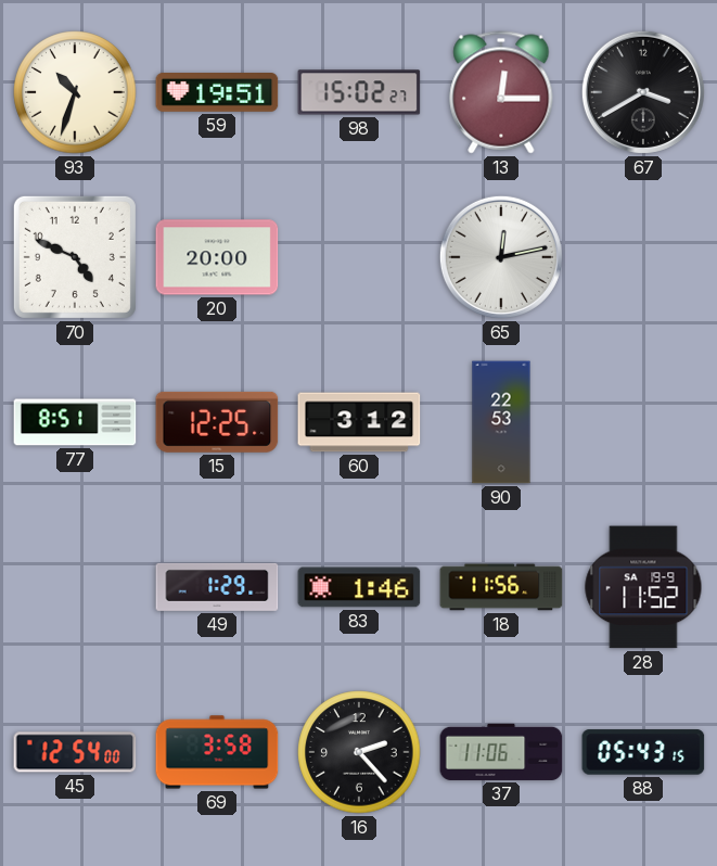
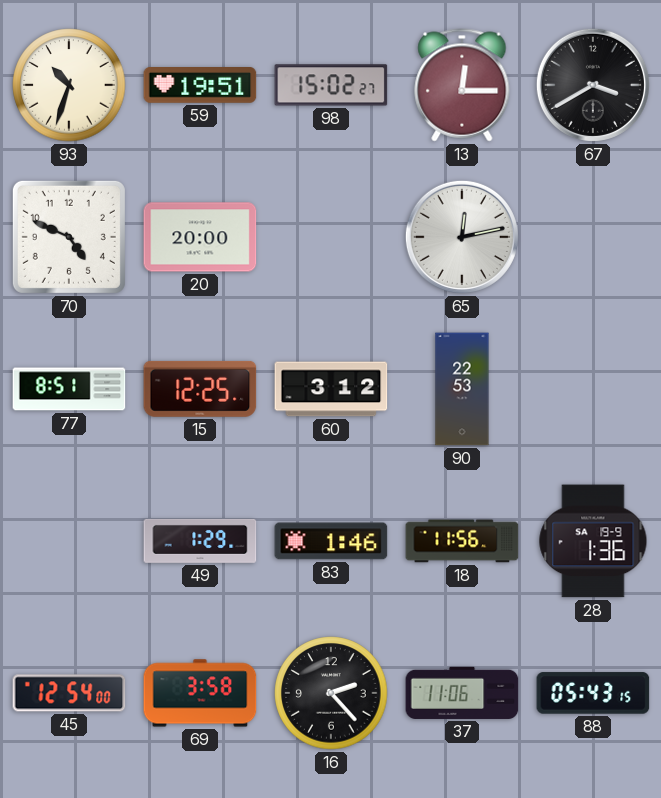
28: 11:52 -> 1:36
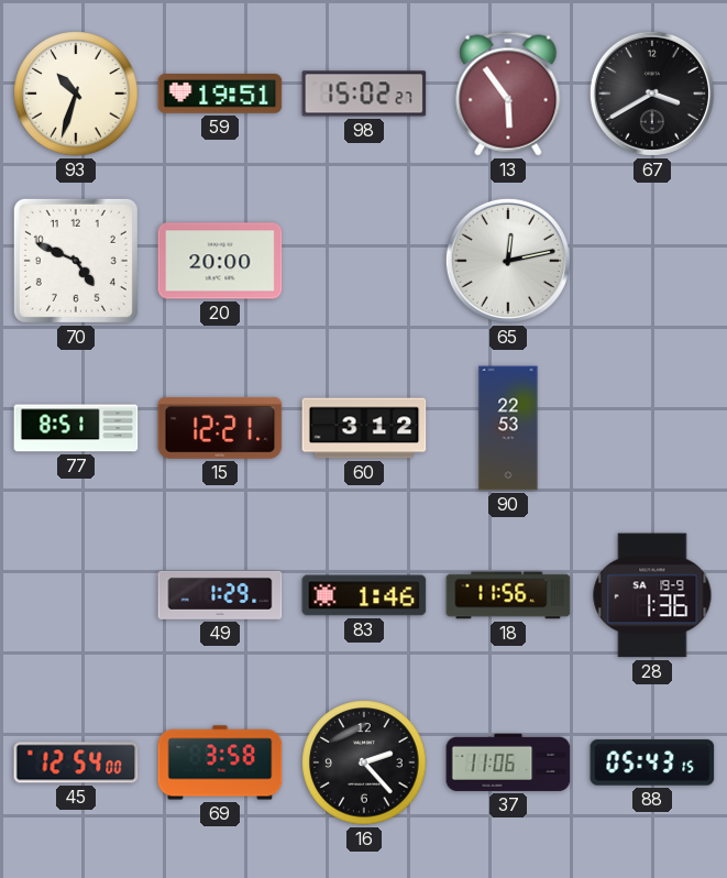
13: 12:15 -> 5:54
15: 12:25 -> 12:21
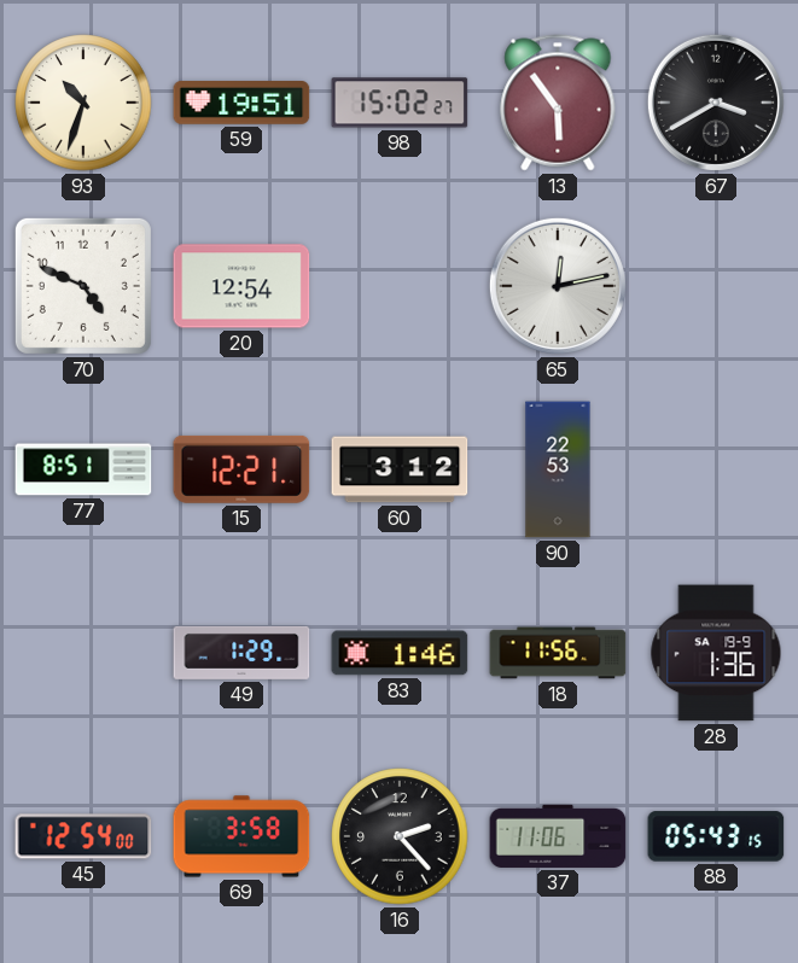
20: 20:00 -> 12:54
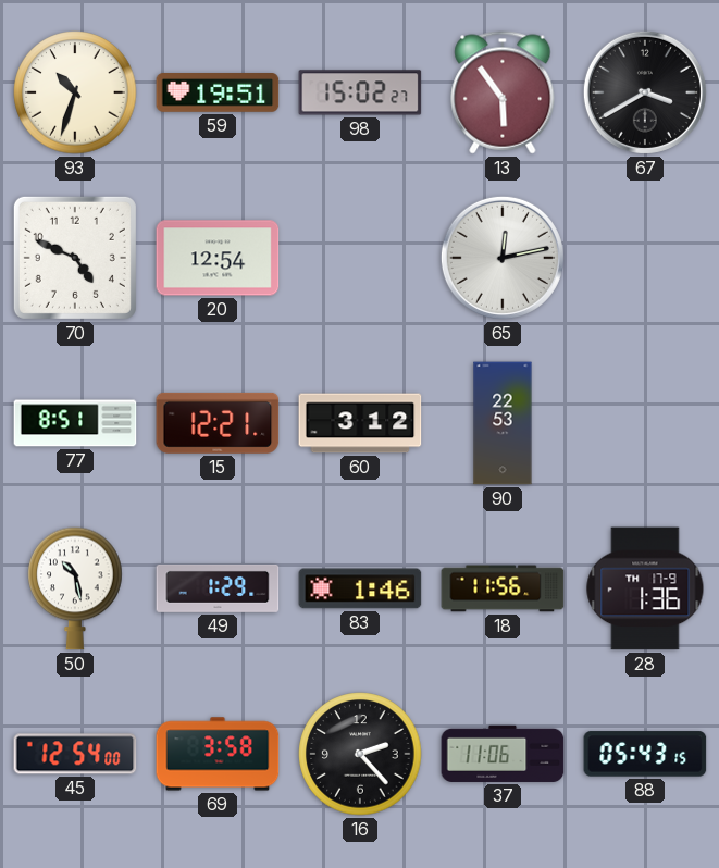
50: none -> 10:28
28 date: SA 19-9 -> TH 17-9
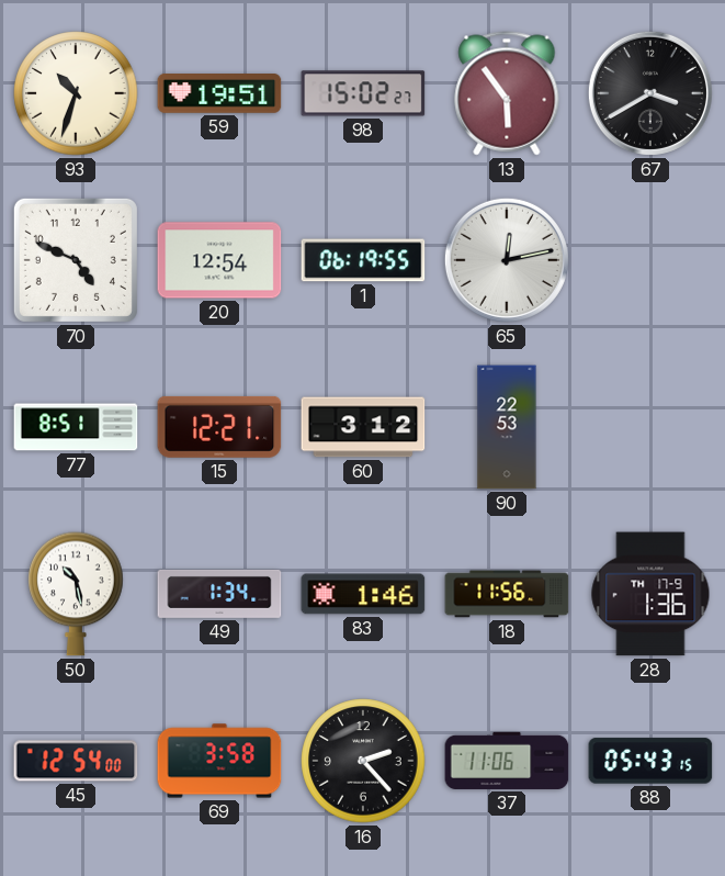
1: none -> 06:19
49: 1:29 -> 1:34
